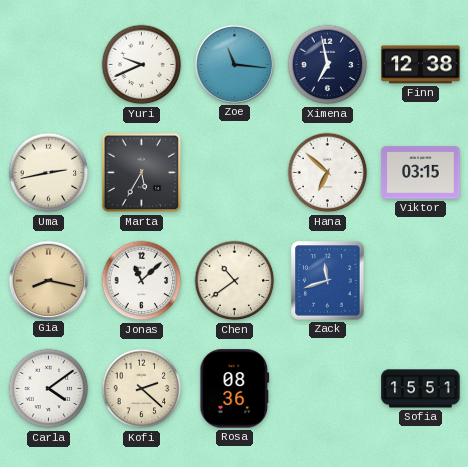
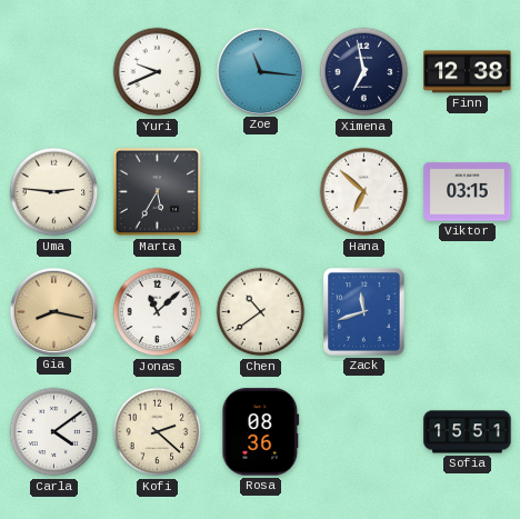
Uma: 2:43 -> 2:46
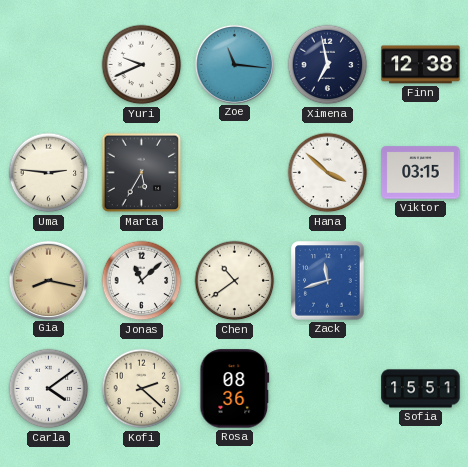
Hana: 6:52 -> 3:52
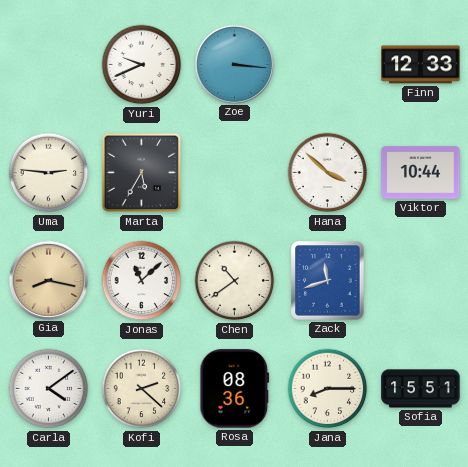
Zoe: 11:16 -> 3:16
Ximena: 6:58 -> none
Finn: 12:38 -> 12:33
Viktor: 03:15 -> 10:44
Jana: none -> 8:15
